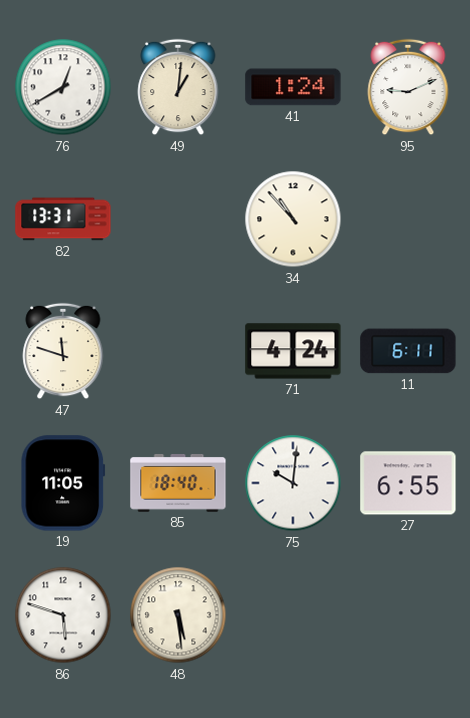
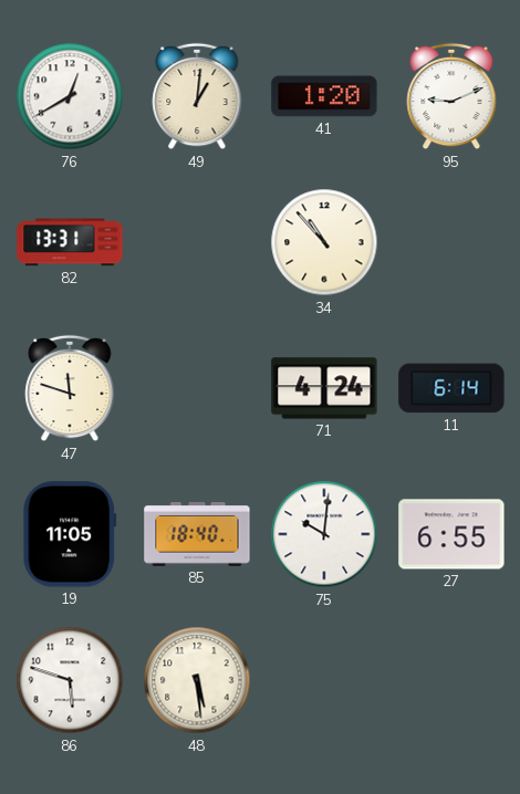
41: 1:24 -> 1:20
11: 6:11 -> 6:14
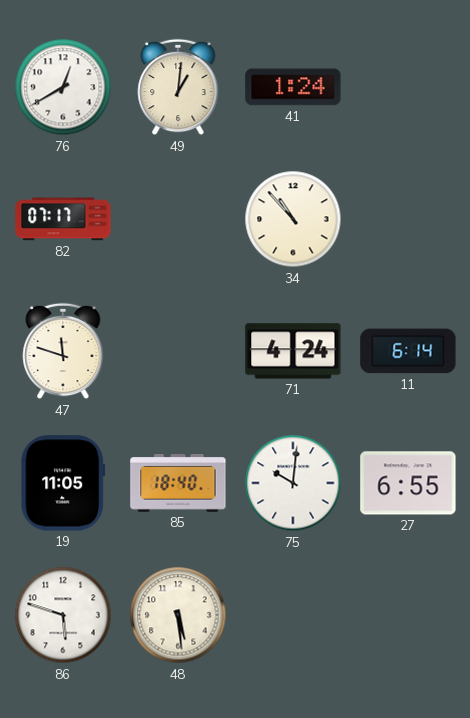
41: 1:20 -> 1:24
95: 9:11 -> none
82: 13:31 -> 07:17
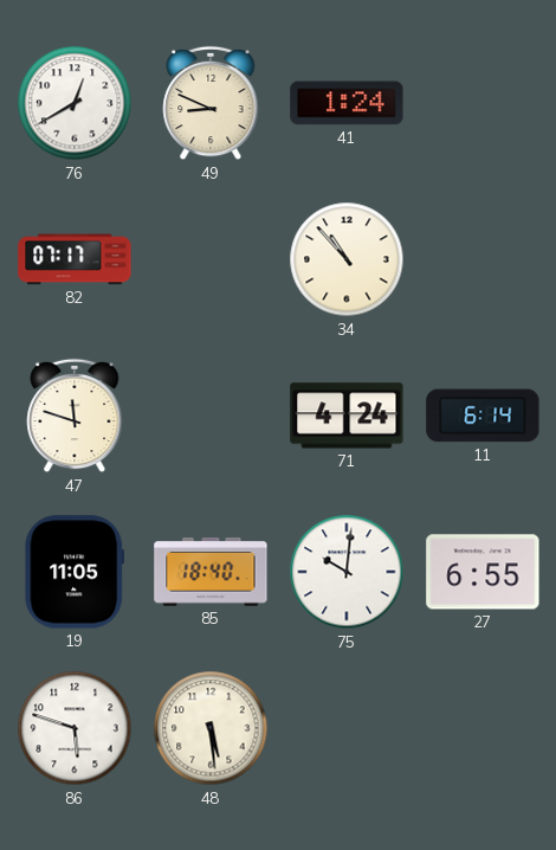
49: 1:01 -> 8:49
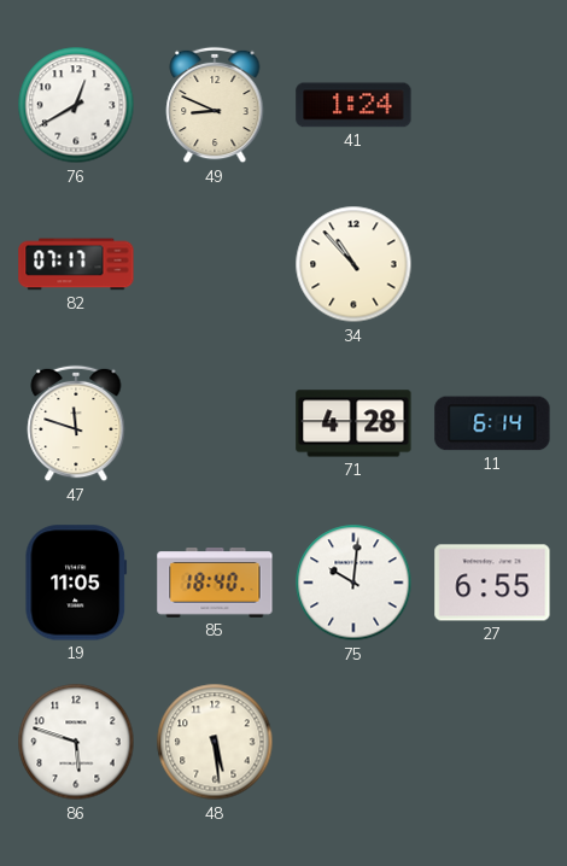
71: 4:24 -> 4:28
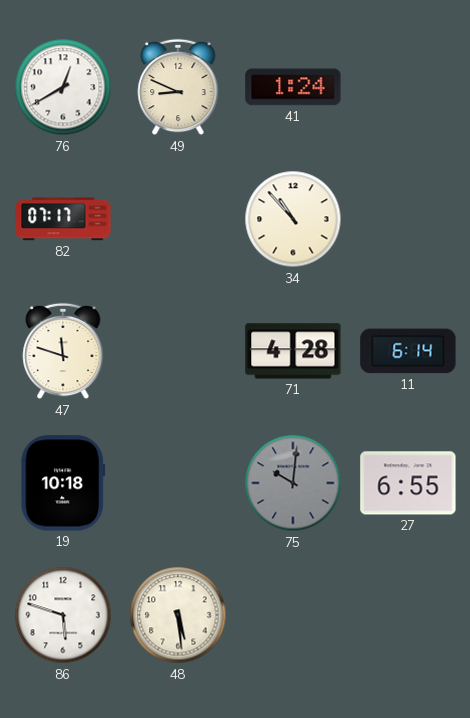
19: 11:05 -> 10:18
85: 18:40 -> none
75 dial: white -> grey
